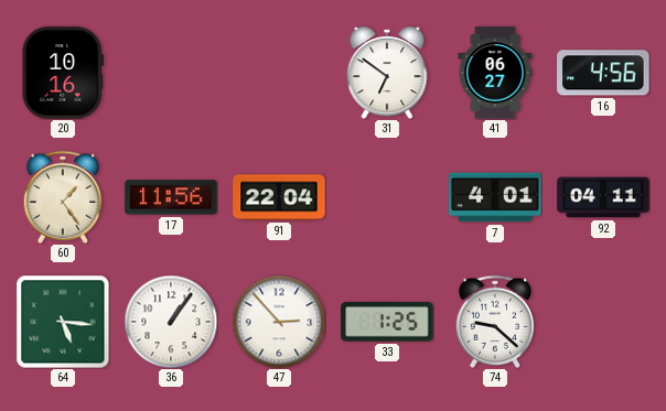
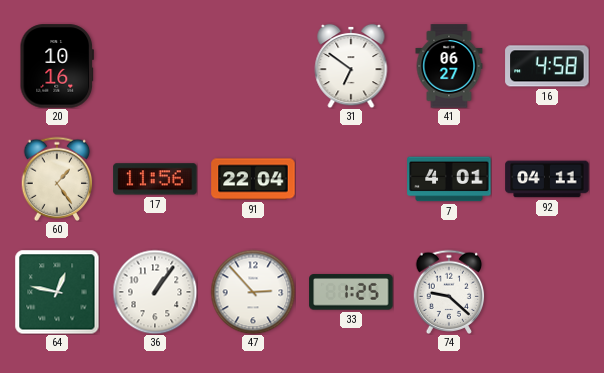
16: 4:56 -> 4:58
64: 5:16 -> 12:47
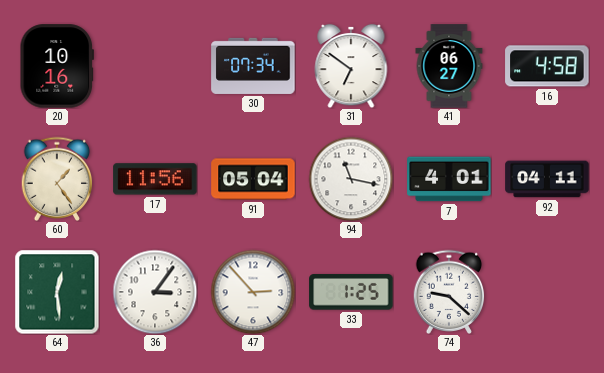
30: none -> 07:34
91: 22:04 -> 05:04
94: none -> 11:17
64: 12:47 -> 12:29
36: 1:06 -> 3:06
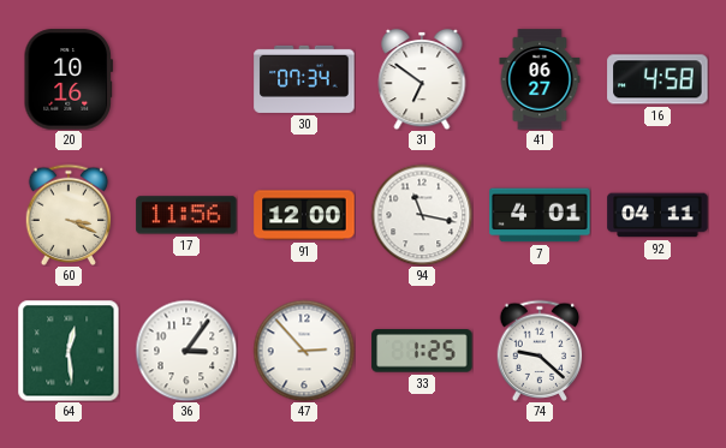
60: 1:24 -> 3:19
91: 05:04 -> 12:00
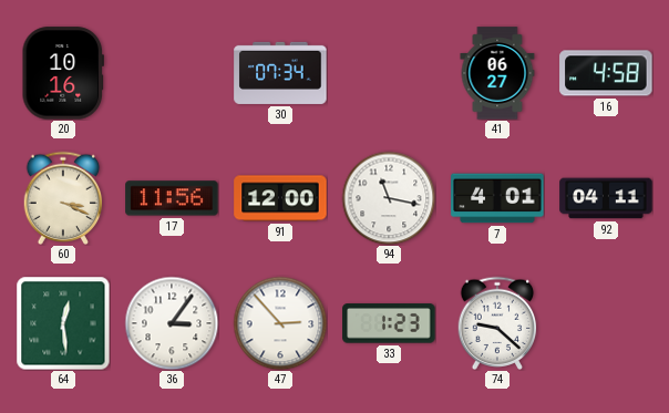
31: 6:51 -> none
33: 1:25 -> 1:23
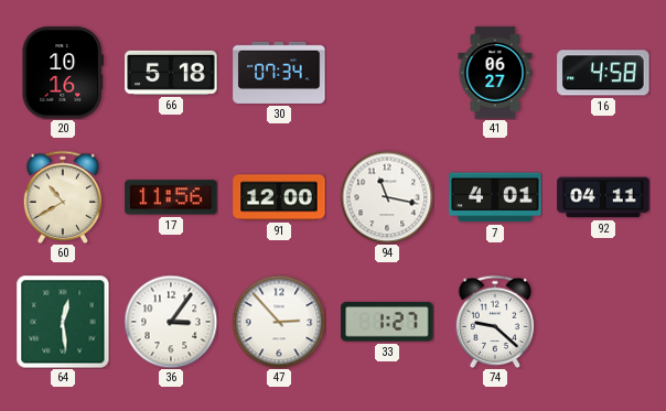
66: none -> 5:18
60: 3:19 -> 10:40
33: 1:23 -> 1:27
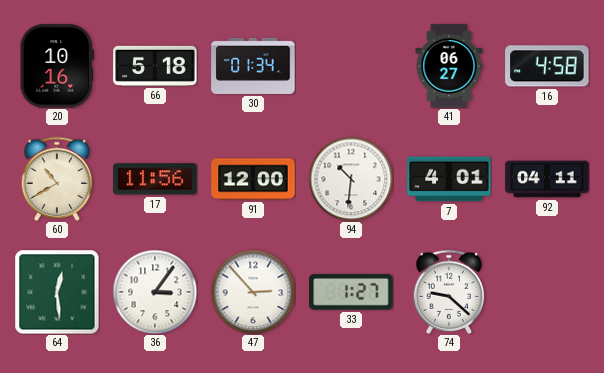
30: 07:34 -> 01:34
94: 11:17 -> 10:31
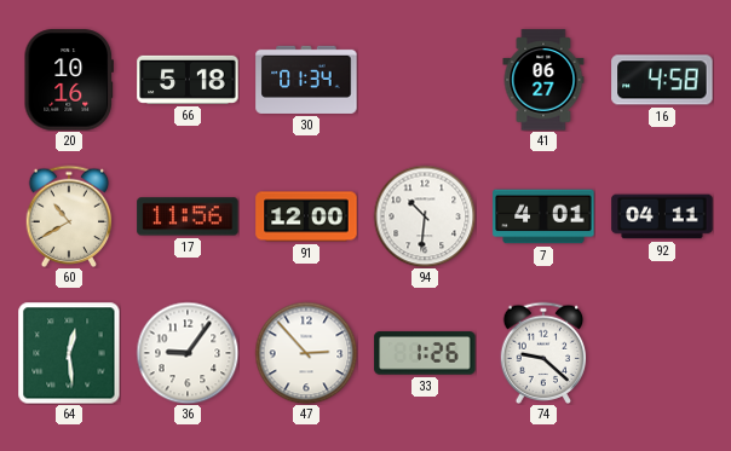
36: 3:06 -> 9:06
33: 1:27 -> 1:26
